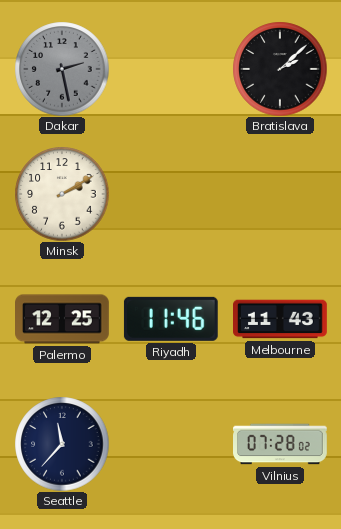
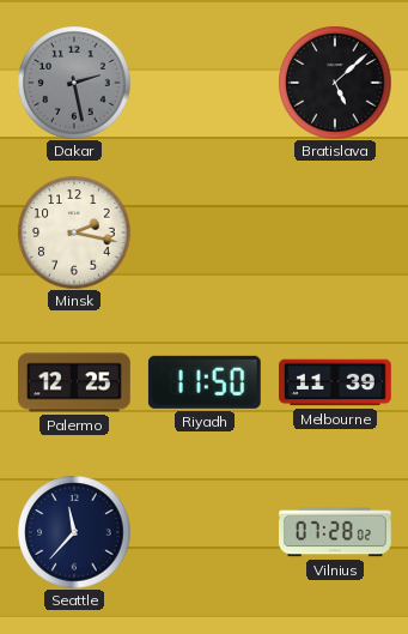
Bratislava: 2:08 -> 5:08
Minsk: 2:10 -> 2:17
Riyadh: 11:46 -> 11:50
Melbourne: 11:43 -> 11:39
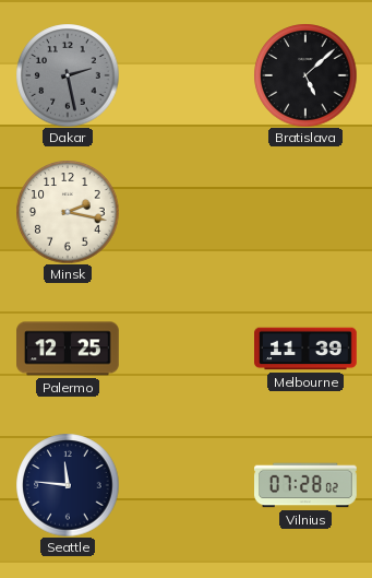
Riyadh: 11:50 -> none
Seattle: 11:37 -> 11:46
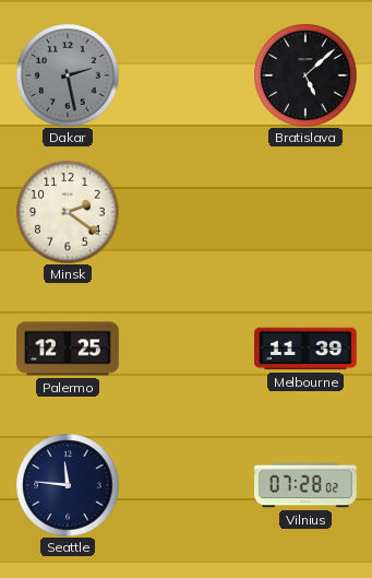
Minsk: 2:17 -> 2:21
